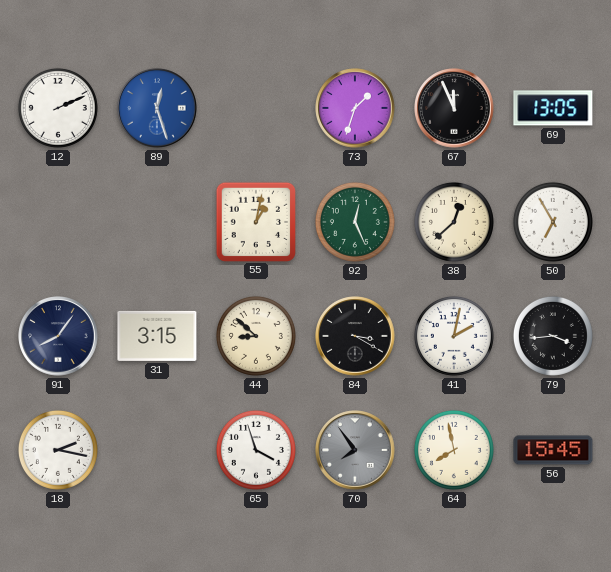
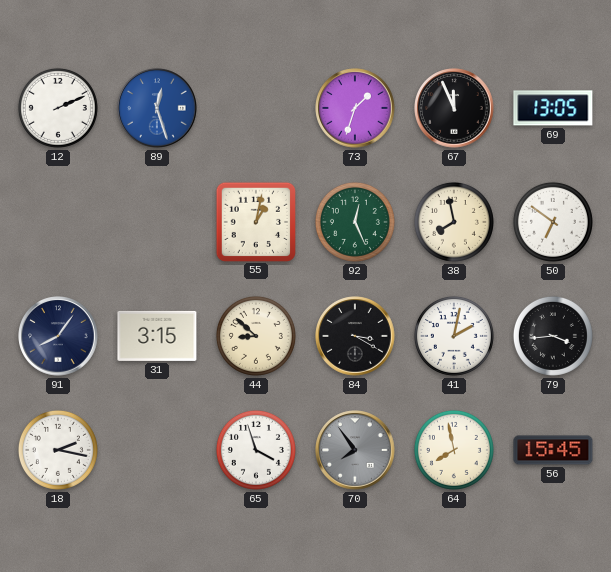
38: 12:38 -> 7:58
50: 6:55 -> 6:51
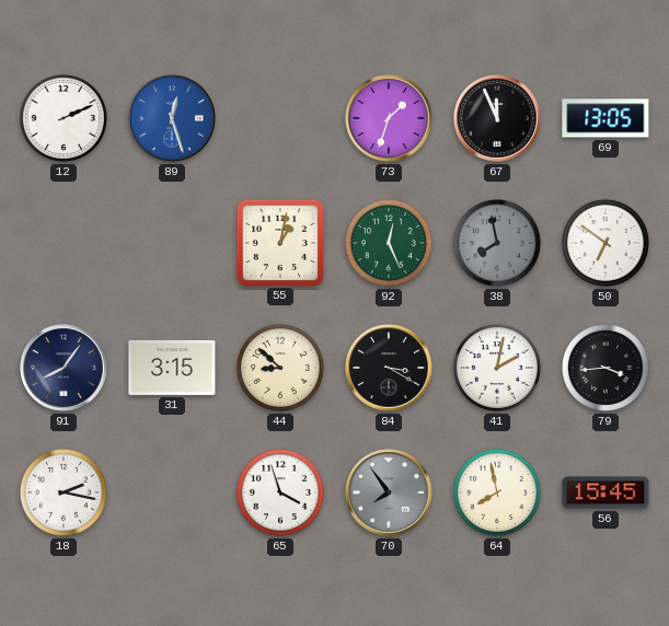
38 dial: cream -> grey
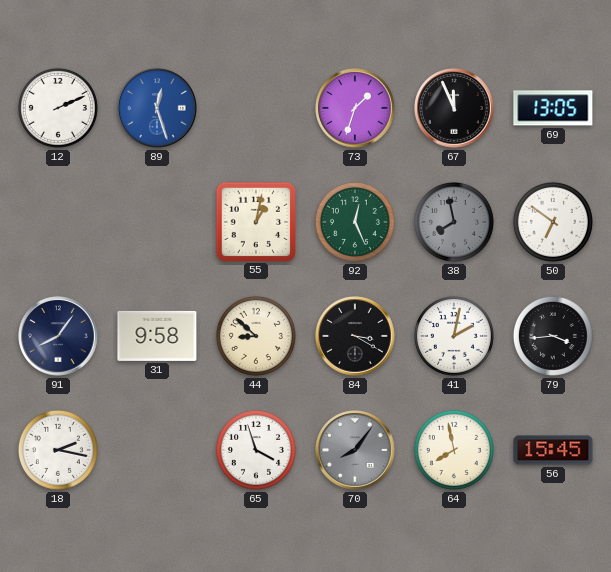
31: 3:15 -> 9:58
70: 7:54 -> 8:06
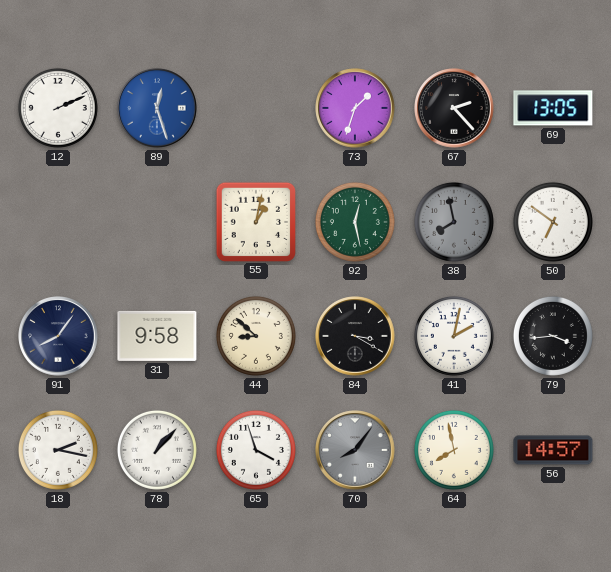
67: 11:56 -> 2:23
92: 12:26 -> 12:28
78: none -> 1:07
56: 15:45 -> 14:57
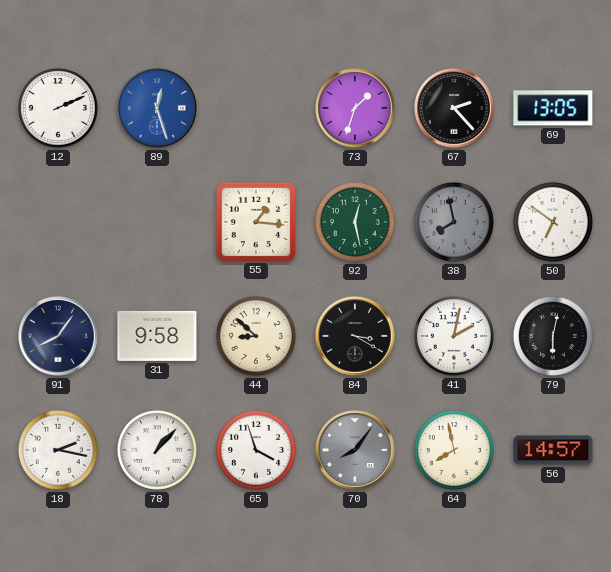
55: 1:02 -> 1:16
79: 3:44 -> 6:02
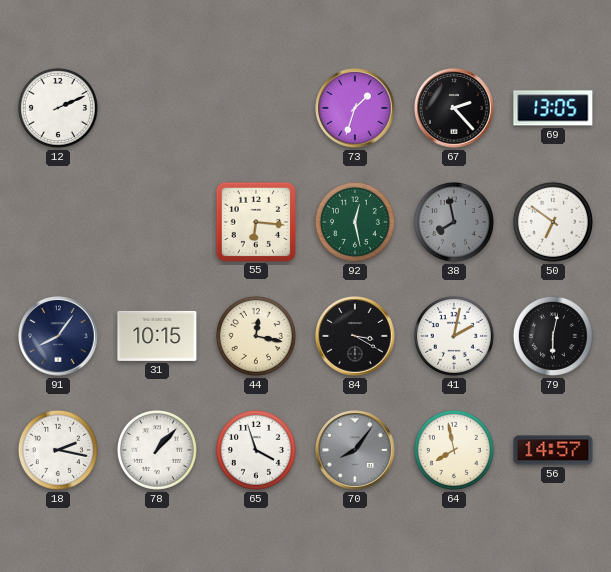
89: 12:27 -> none
55: 1:16 -> 6:16
31: 9:58 -> 10:15
44: 8:52 -> 12:17
